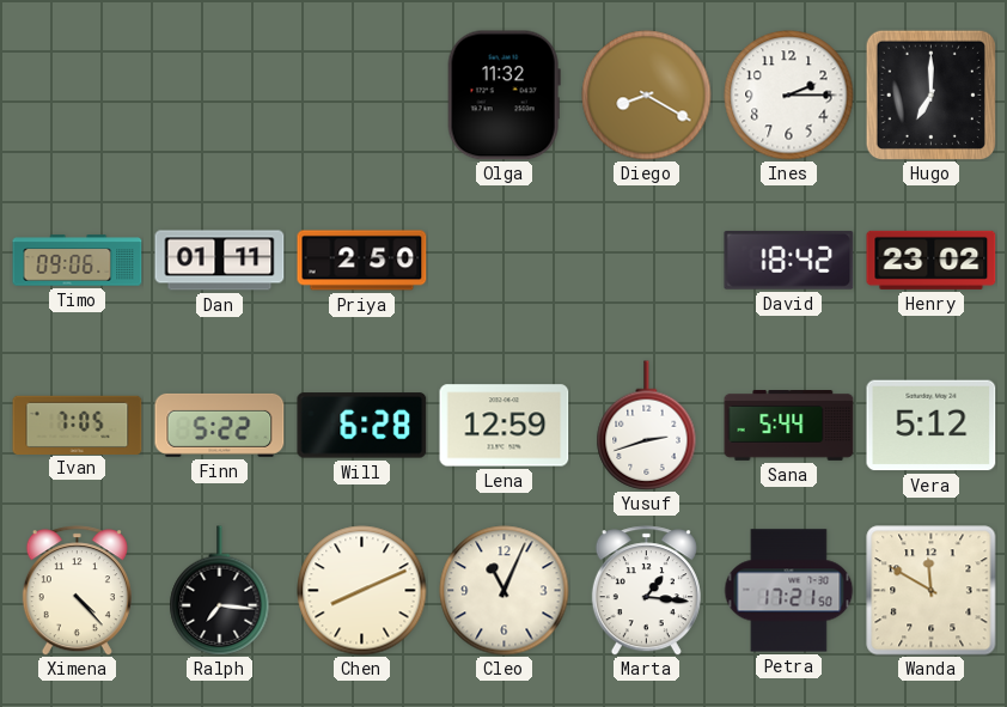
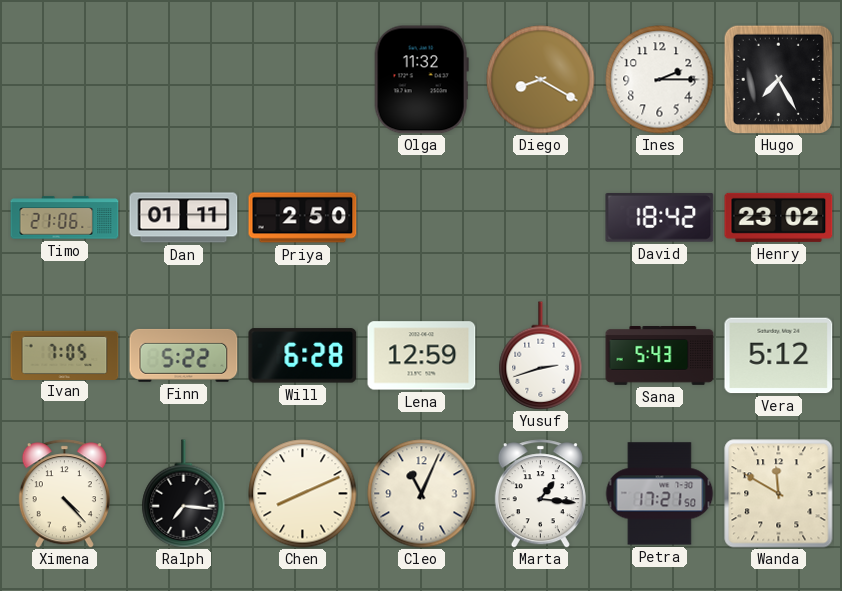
Hugo: 7:00 -> 7:25
Timo: 09:06 -> 21:06
Sana: 5:44 -> 5:43
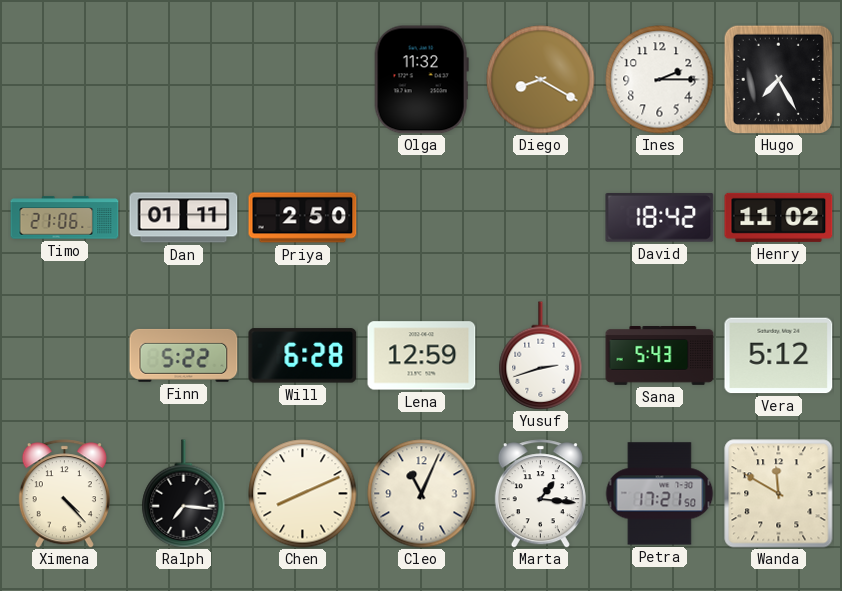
Henry: 23:02 -> 11:02
Ivan: 7:05 -> none
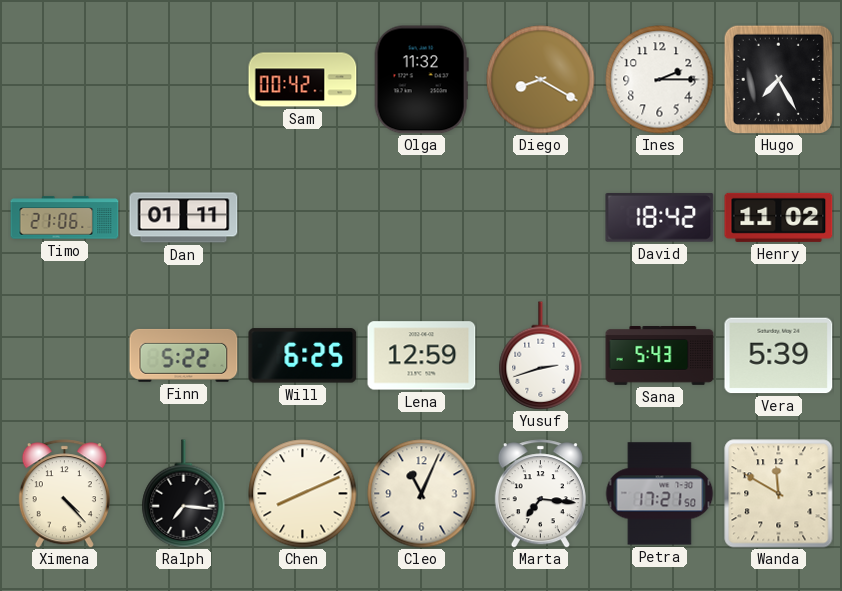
Sam: none -> 00:42
Priya: 2:50 -> none
Will: 6:28 -> 6:25
Vera: 5:12 -> 5:39
Marta: 1:16 -> 7:16
